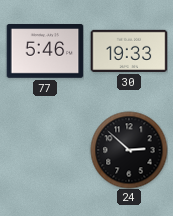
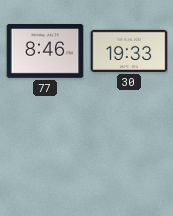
77: 5:46 -> 8:46
24: 2:52 -> none
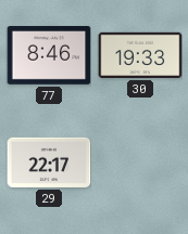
29: none -> 22:17
